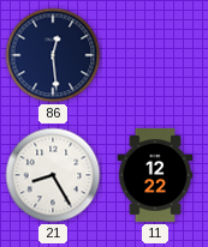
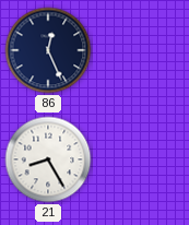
86: 12:29 -> 12:26
11: 12:22 -> none
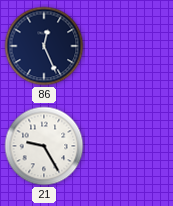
21: 8:25 -> 9:25
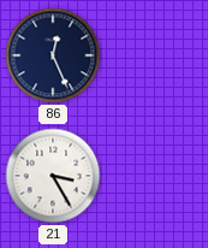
21: 9:25 -> 3:25
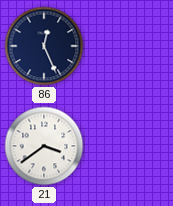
21: 3:25 -> 3:39
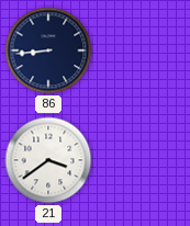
86: 12:26 -> 8:44
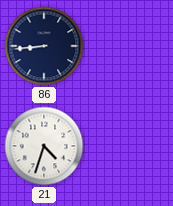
21: 3:39 -> 4:33
